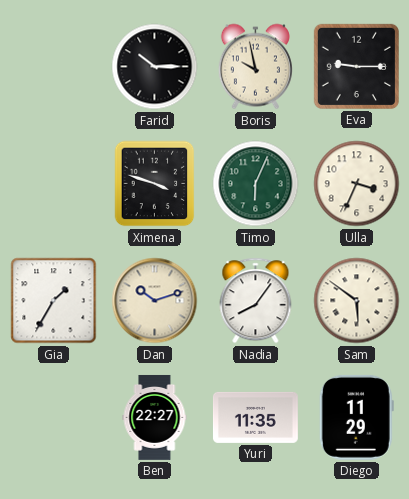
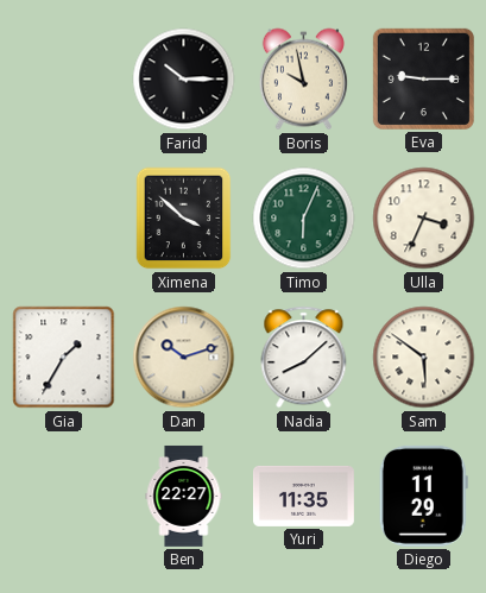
Ximena: 3:48 -> 3:52
Nadia: 8:06 -> 8:08
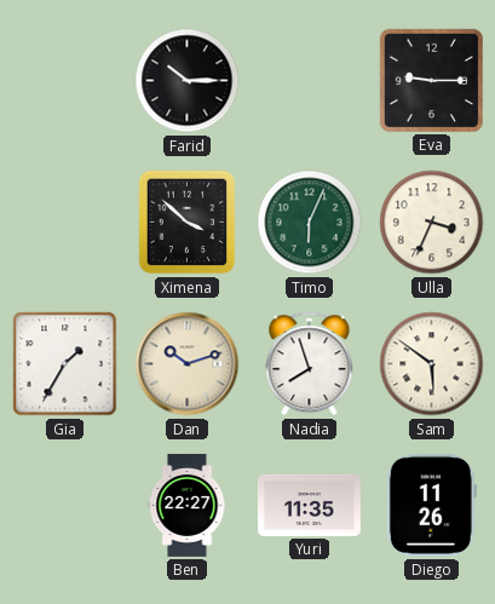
Boris: 9:58 -> none
Nadia: 8:08 -> 7:57
Diego: 11:29 -> 11:26
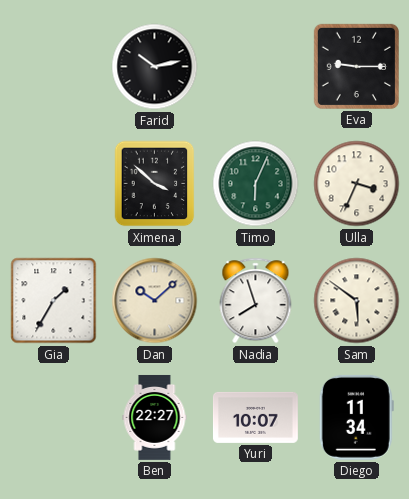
Farid: 10:15 -> 10:13
Dan: 10:12 -> 10:08
Yuri: 11:35 -> 10:07
Diego: 11:26 -> 11:34
